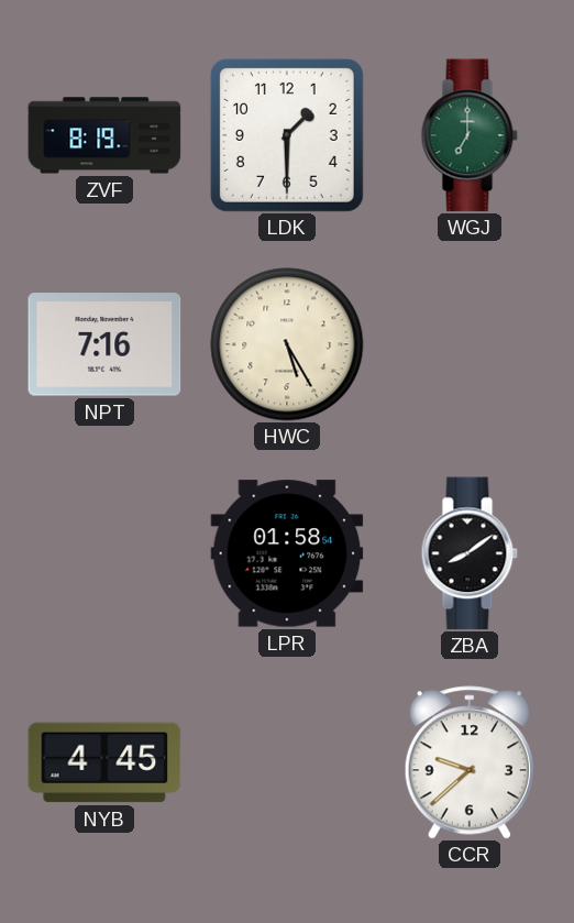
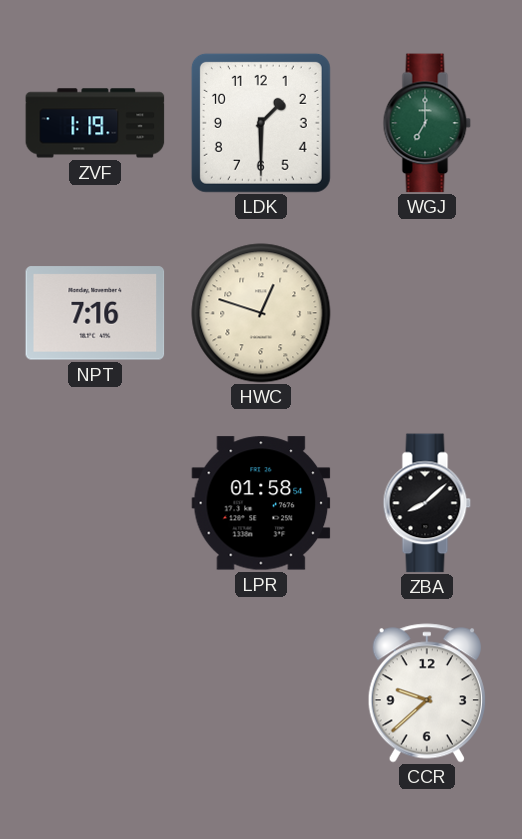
ZVF: 8:19 -> 1:19
HWC: 5:25 -> 12:48
ZBA: 8:09 -> 8:08
NYB: 4:45 -> none
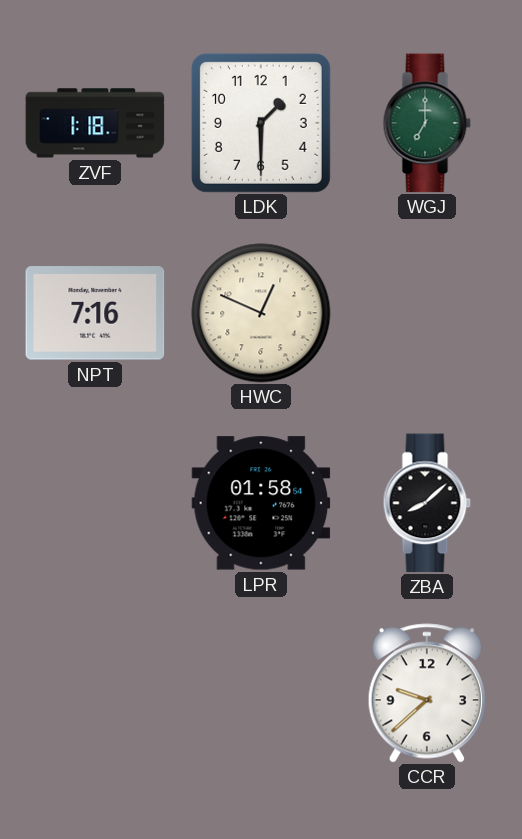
ZVF: 1:19 -> 1:18
HWC: 12:48 -> 12:49
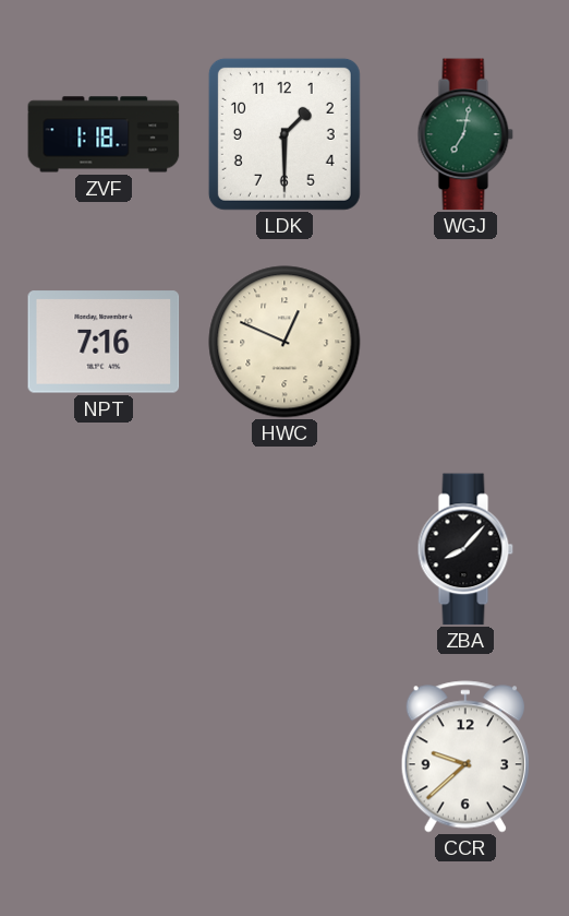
WGJ: 7:00 -> 7:02
LPR: 01:58 -> none
ZBA: 8:08 -> 8:07
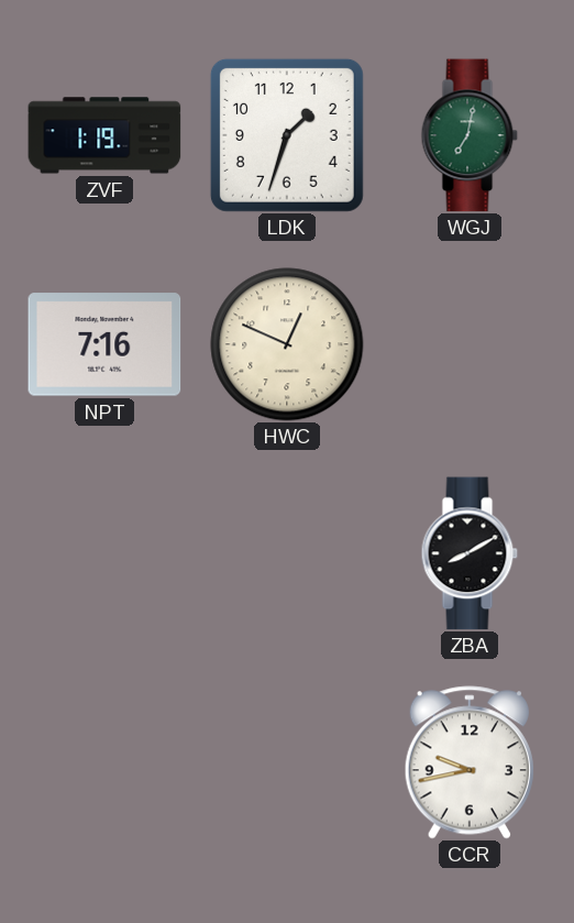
ZVF: 1:18 -> 1:19
LDK: 1:30 -> 1:33
ZBA: 8:07 -> 8:10
CCR: 9:38 -> 9:43
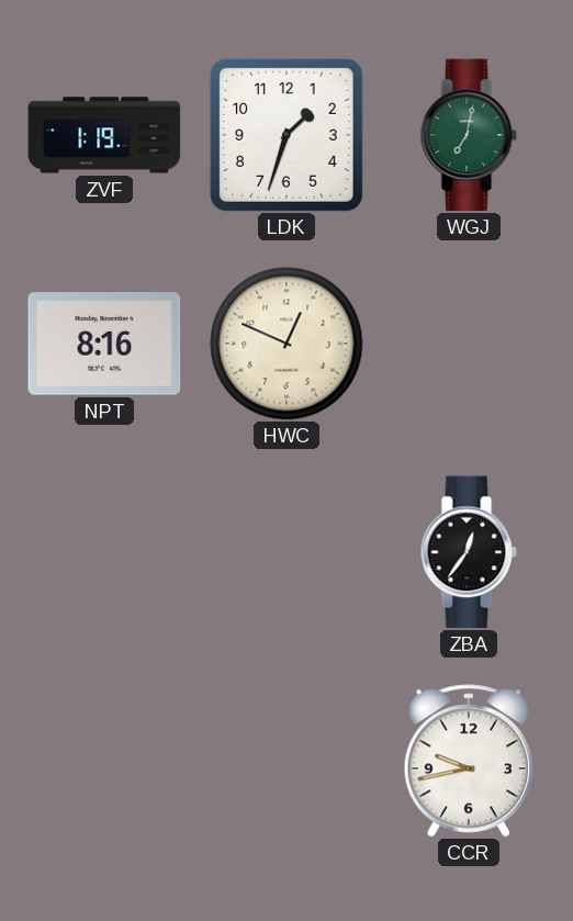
NPT: 7:16 -> 8:16
ZBA: 8:10 -> 12:36
